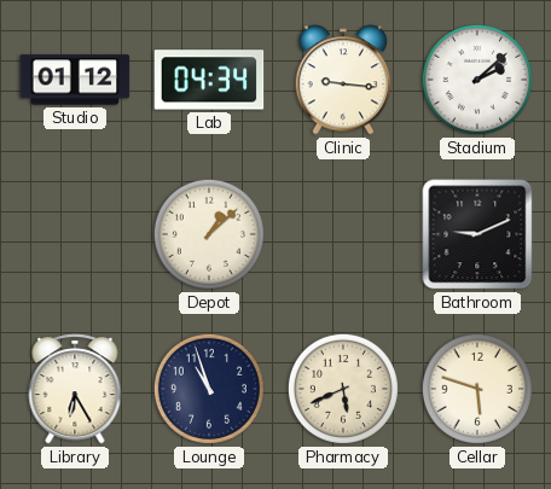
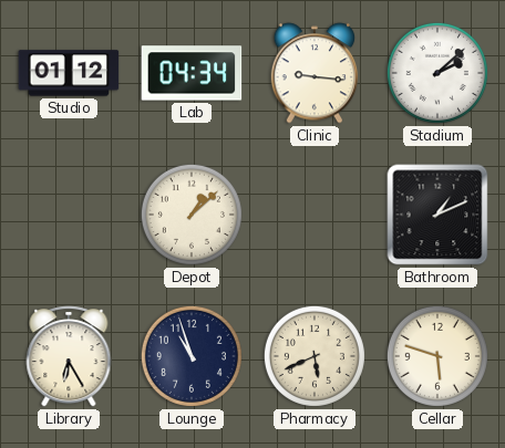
Bathroom: 9:11 -> 1:11
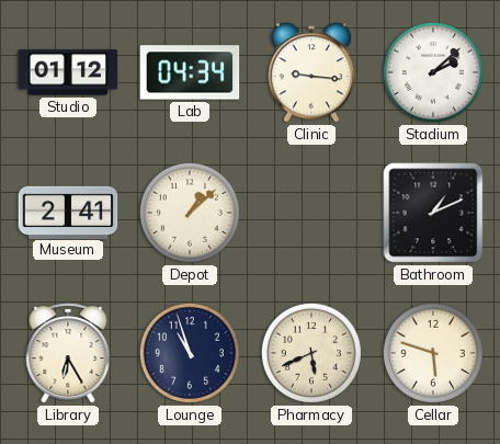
Museum: none -> 2:41
